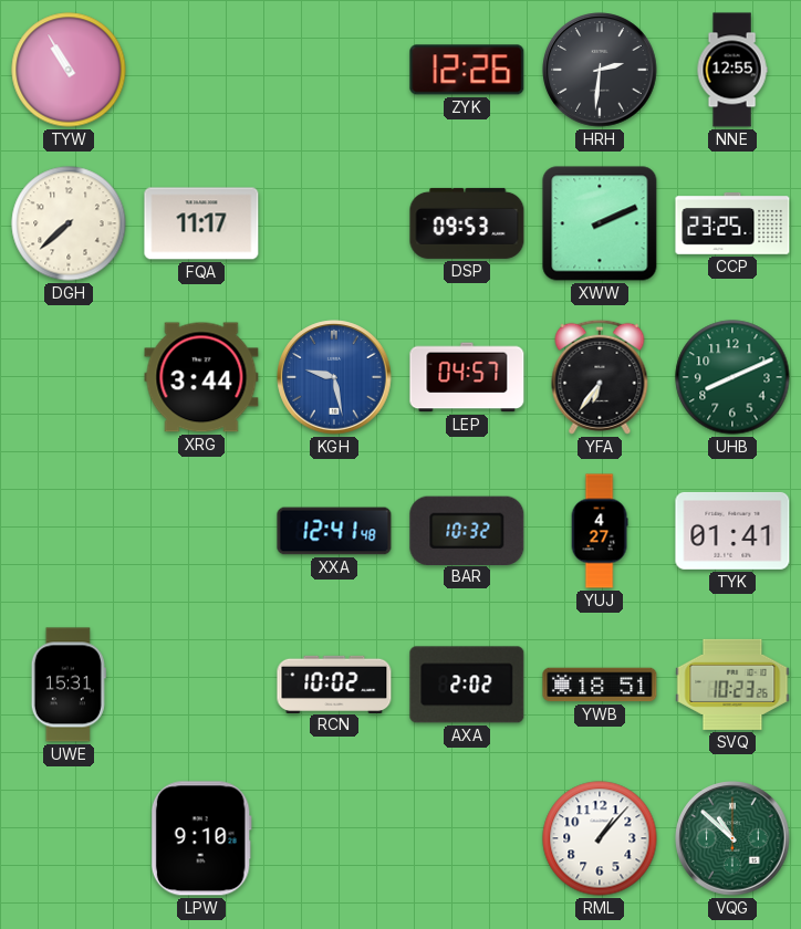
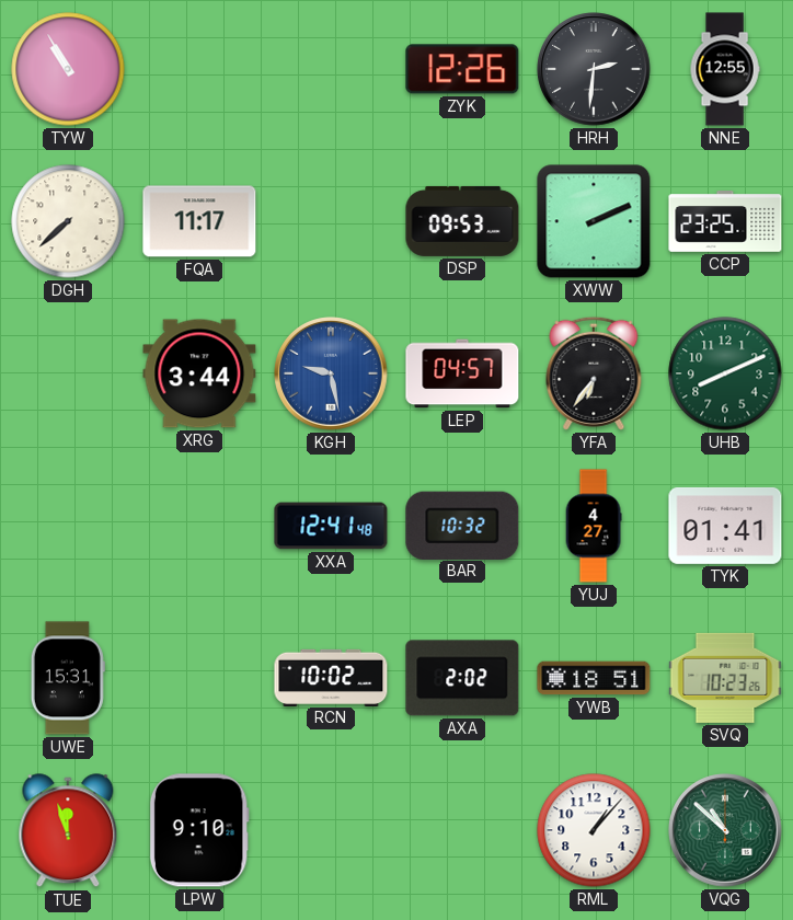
TUE: none -> 11:57
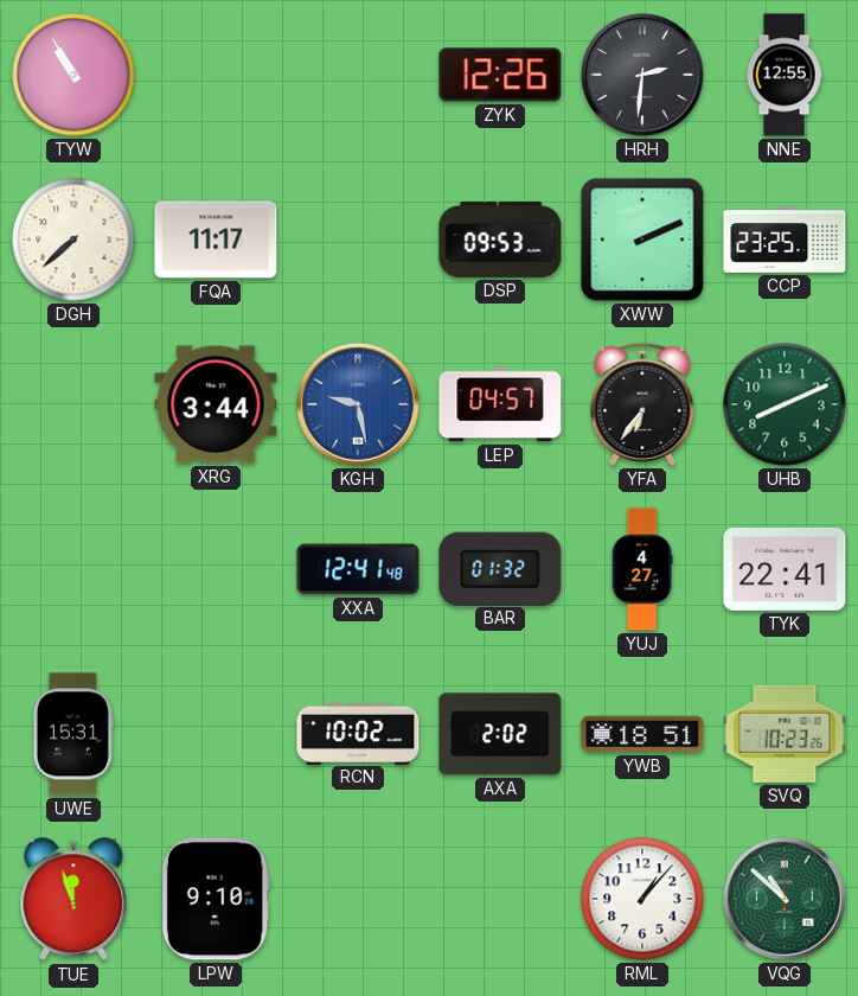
BAR: 10:32 -> 01:32
TYK: 01:41 -> 22:41
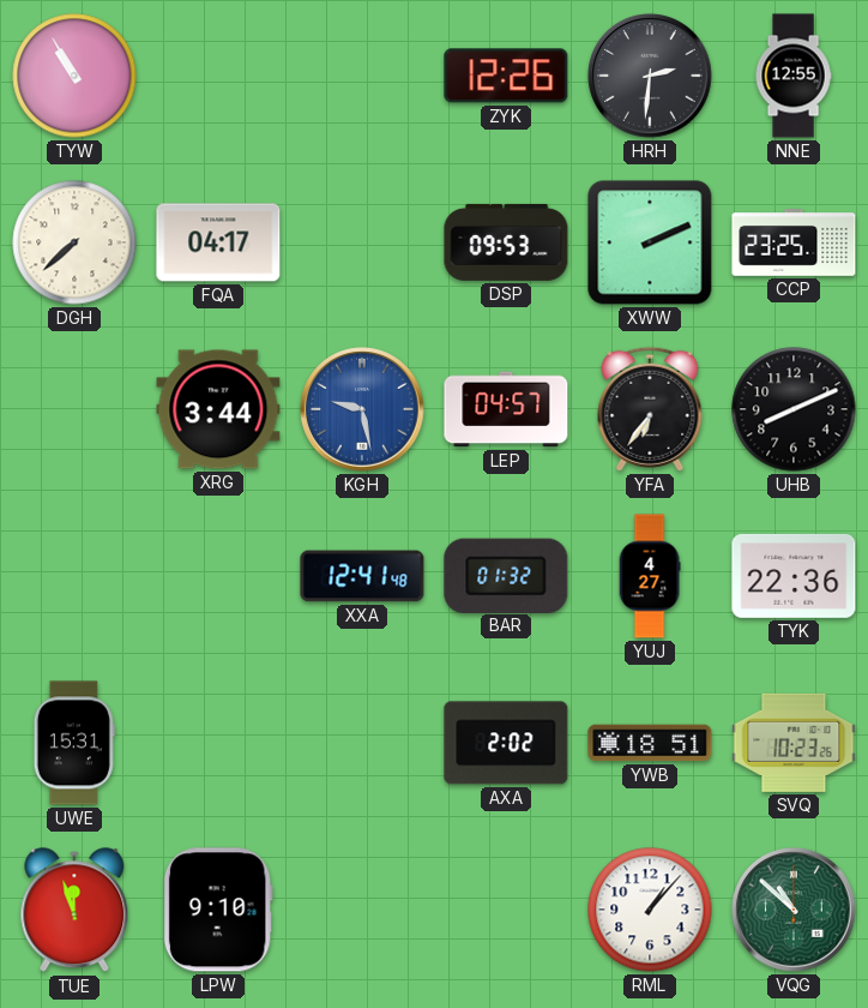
FQA: 11:17 -> 04:17
UHB dial: green -> black
TYK: 22:41 -> 22:36
RCN: 10:02 -> none
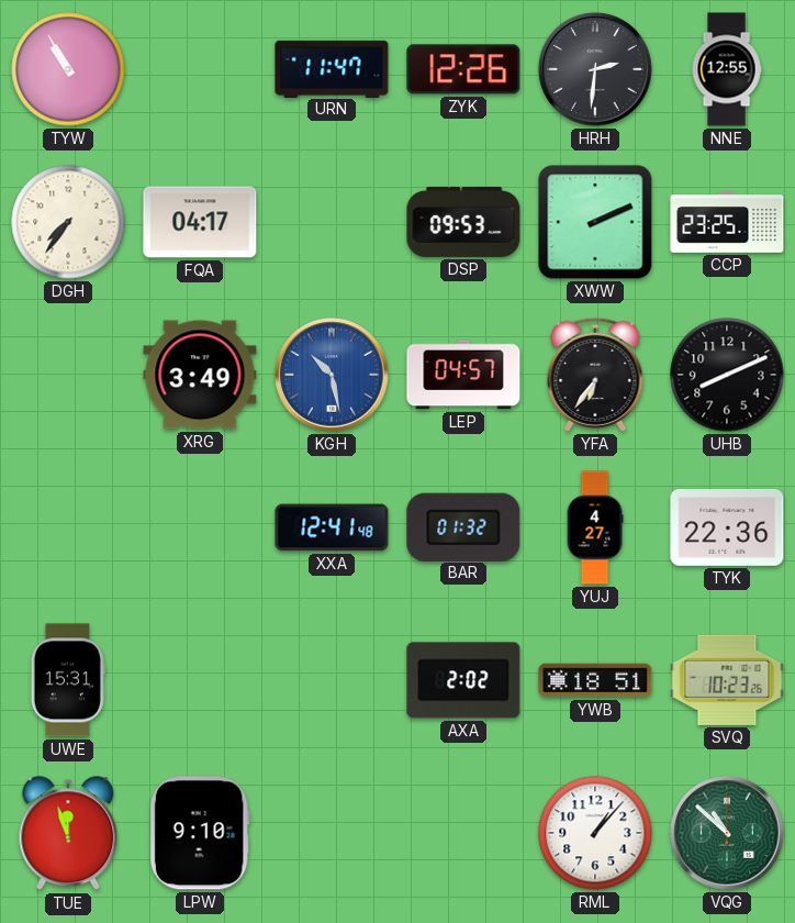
URN: none -> 11:47
DGH: 7:38 -> 7:36
XRG: 3:44 -> 3:49
KGH: 9:28 -> 10:28
